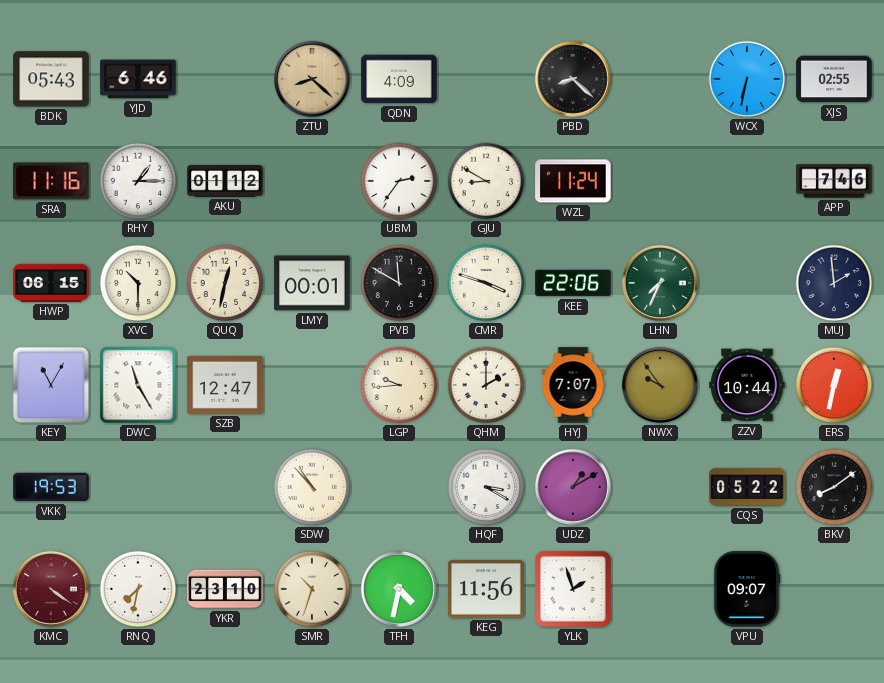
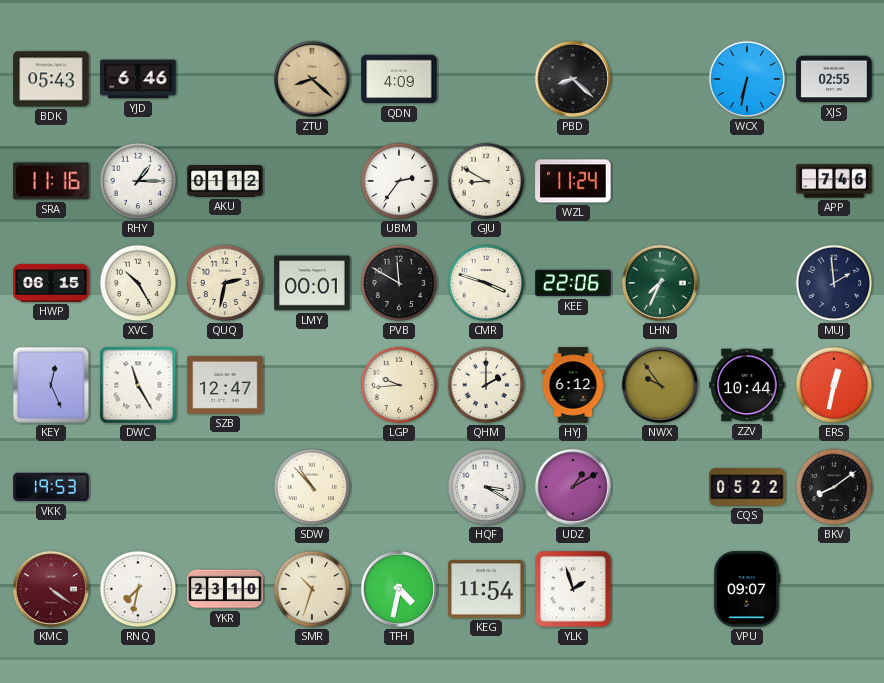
XVC: 10:30 -> 10:25
QUQ: 12:32 -> 2:32
KEY: 11:05 -> 12:26
HYJ: 7:07 -> 6:12
KEG: 11:56 -> 11:54
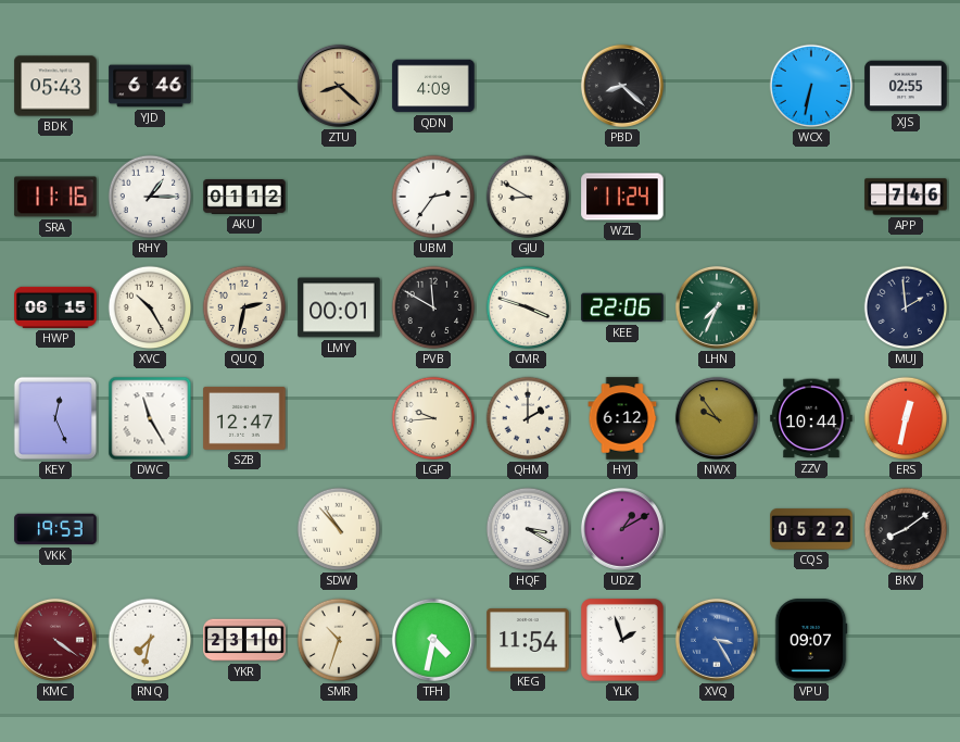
XVQ: none -> 3:25
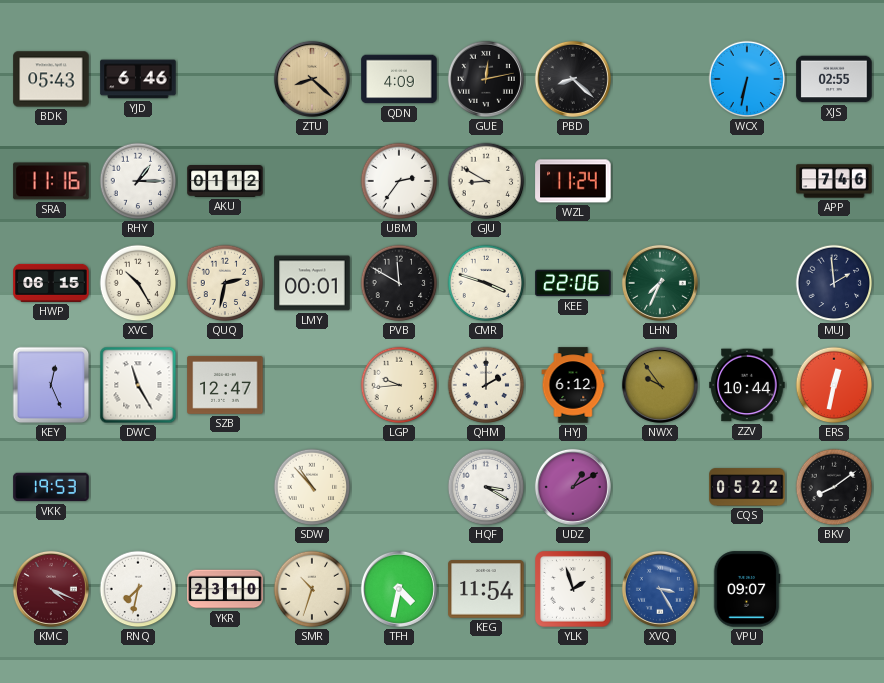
GUE: none -> 12:13
KMC: 4:21 -> 4:19
